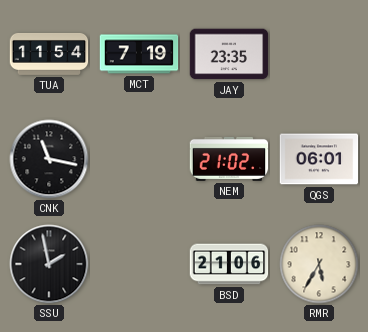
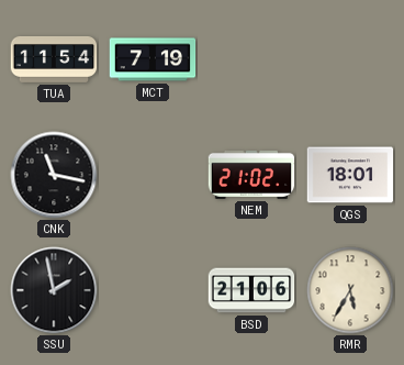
JAY: 23:35 -> none
QGS: 06:01 -> 18:01
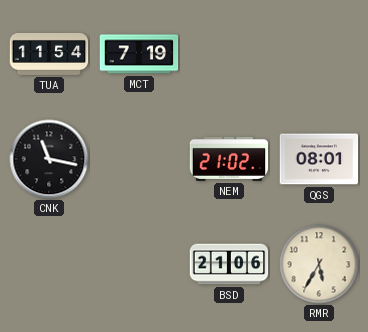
QGS: 18:01 -> 08:01
SSU: 1:58 -> none
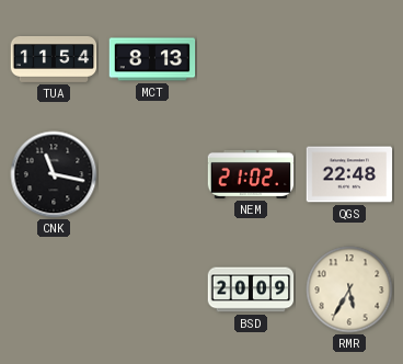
MCT: 7:19 -> 8:13
QGS: 08:01 -> 22:48
BSD: 21:06 -> 20:09
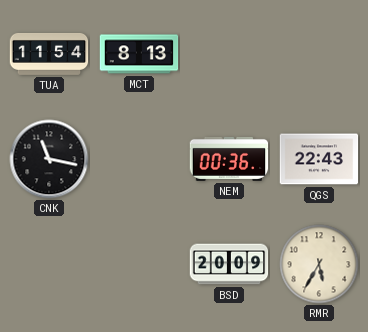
NEM: 21:02 -> 00:36
QGS: 22:48 -> 22:43
